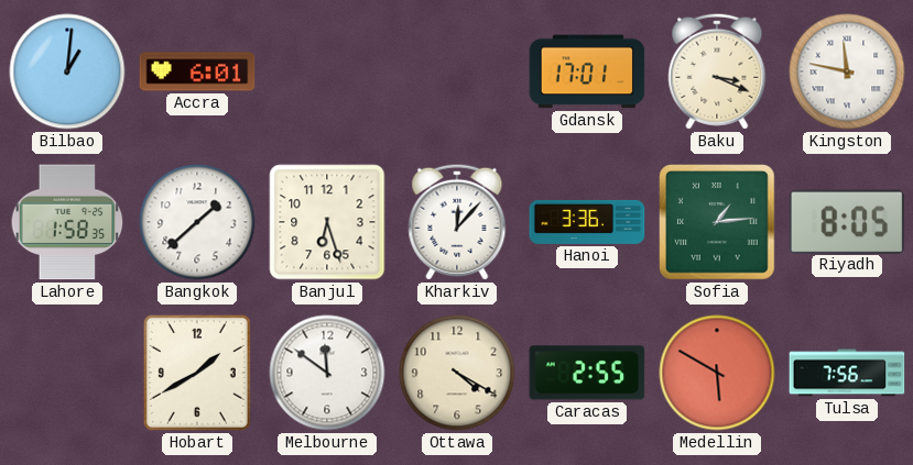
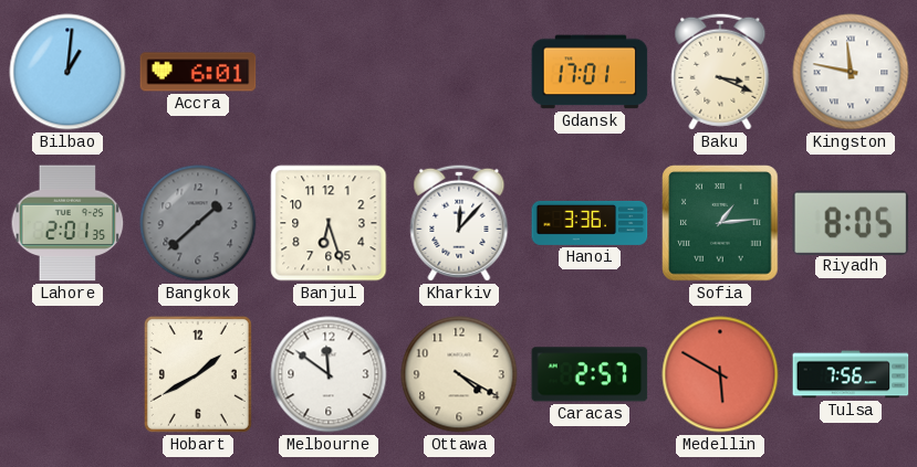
Lahore: 1:58 -> 2:01
Bangkok dial: white -> grey
Caracas: 2:55 -> 2:57
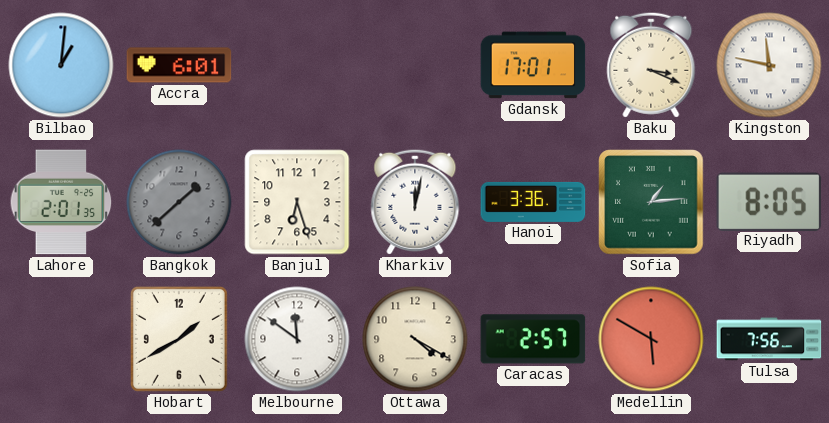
Kharkiv: 12:07 -> 12:02
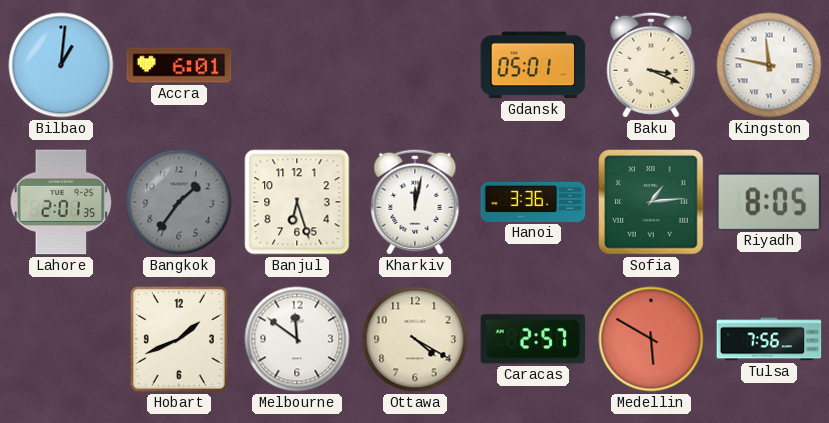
Gdansk: 17:01 -> 05:01
Bangkok: 1:38 -> 1:36
Hobart: 1:40 -> 1:41
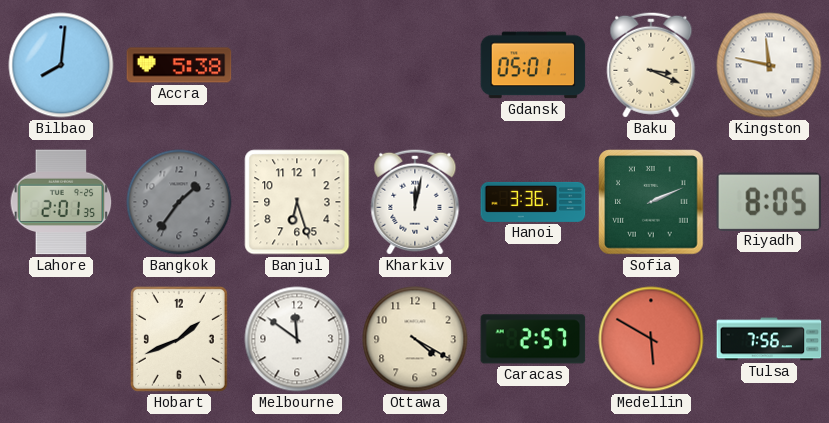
Bilbao: 1:01 -> 8:01
Accra: 6:01 -> 5:38
Sofia: 1:14 -> 2:11
